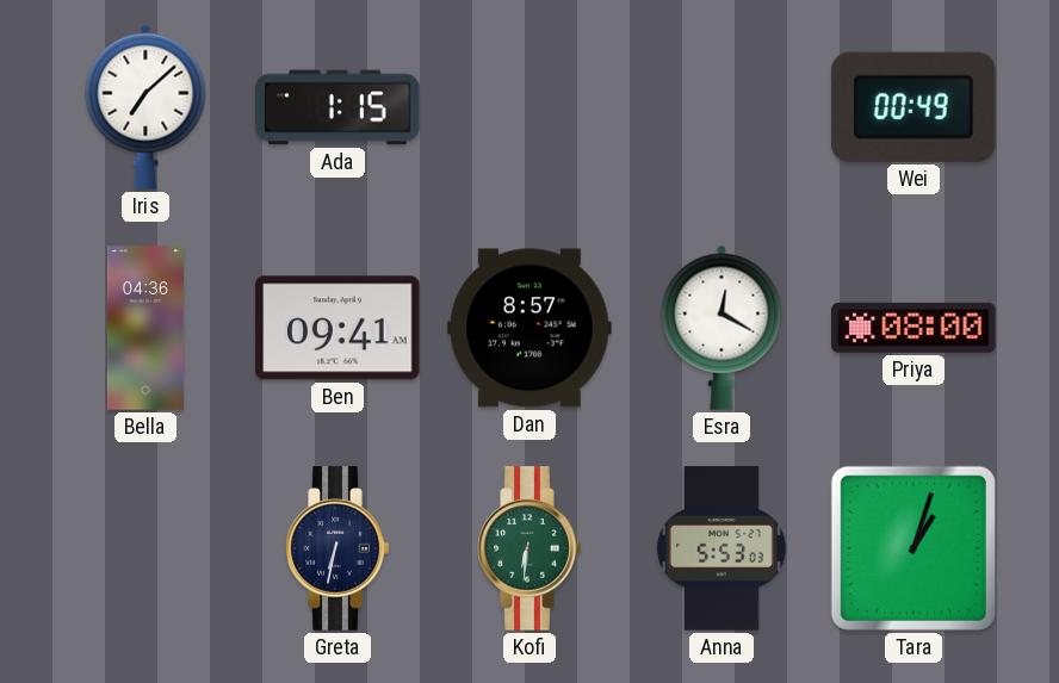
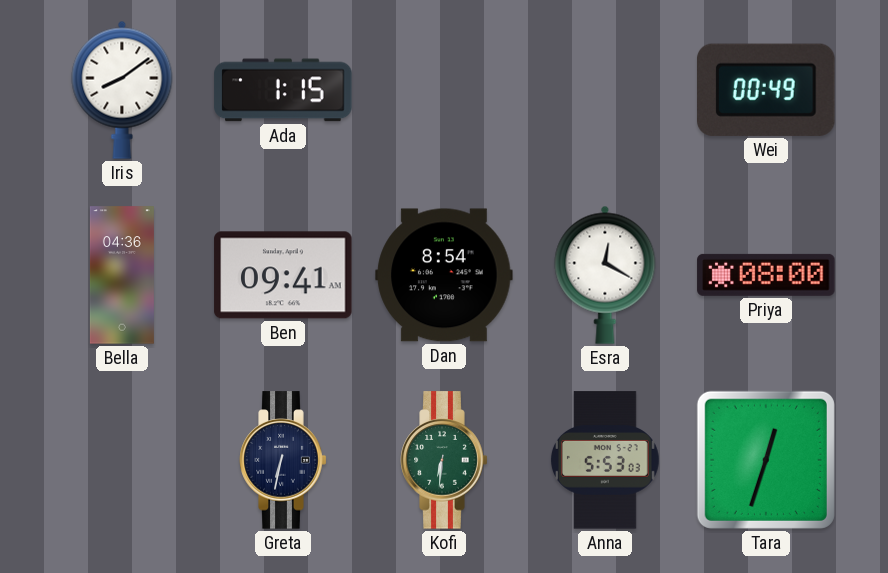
Iris: 7:08 -> 8:09
Dan: 8:57 -> 8:54
Tara: 1:03 -> 12:33
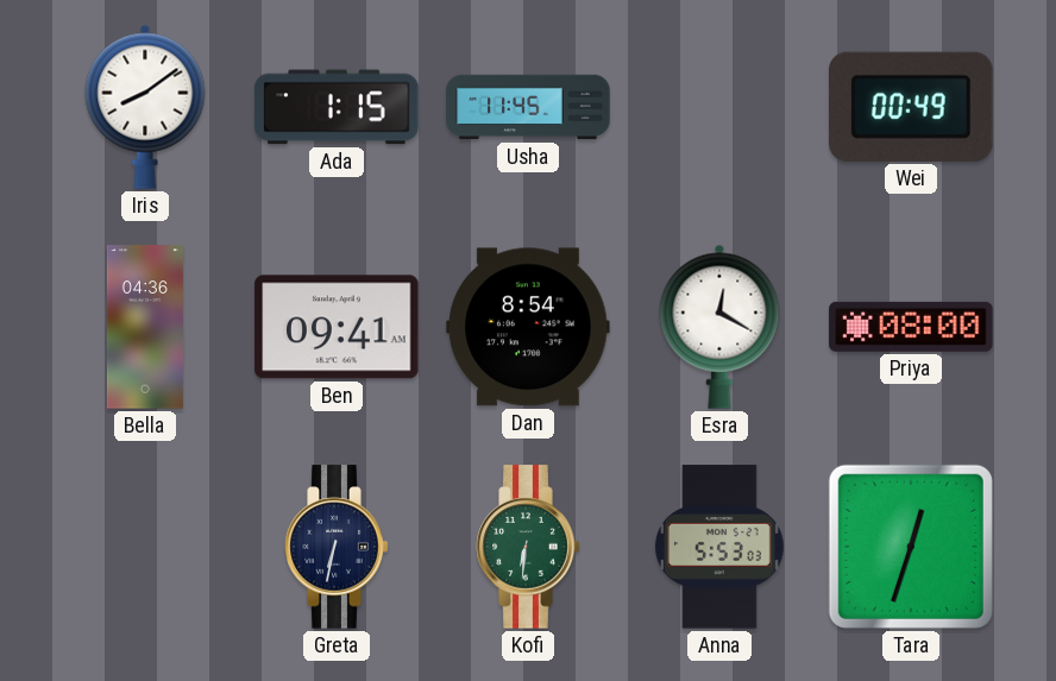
Usha: none -> 11:45
